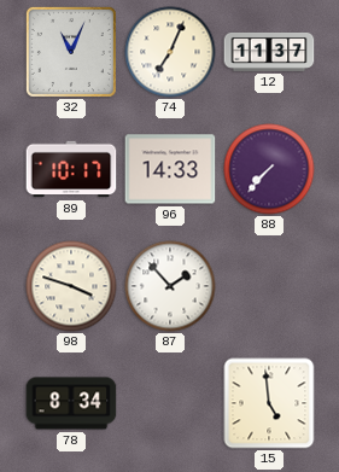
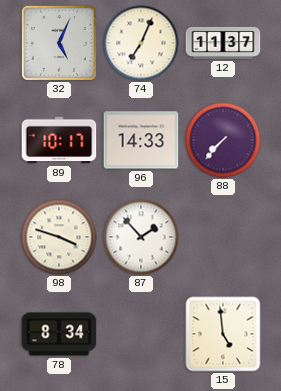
32: 11:04 -> 5:04
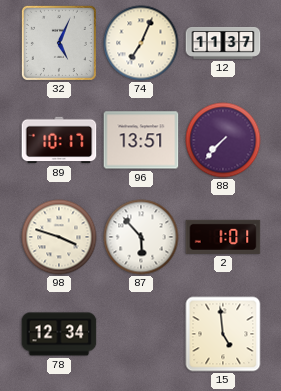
96: 14:33 -> 13:51
87: 1:53 -> 5:53
2: none -> 1:01
78: 8:34 -> 12:34
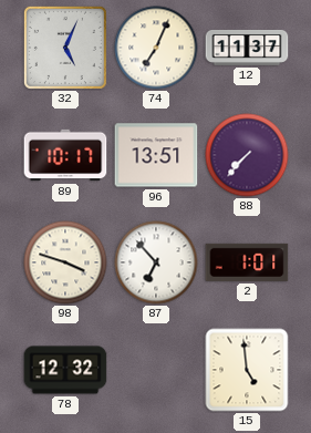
87: 5:53 -> 6:53
78: 12:34 -> 12:32
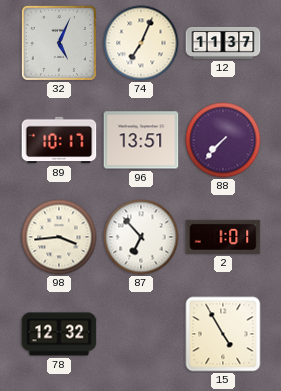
98: 3:48 -> 3:44
15: 4:59 -> 4:55
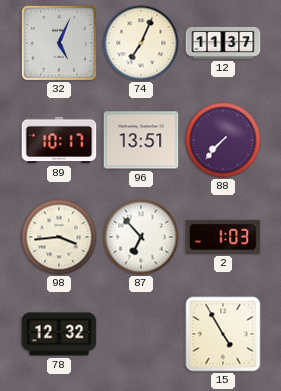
2: 1:01 -> 1:03
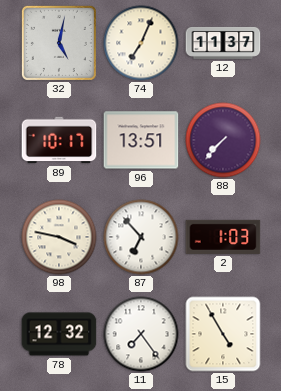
32: 5:04 -> 5:02
98: 3:44 -> 3:47
11: none -> 7:24
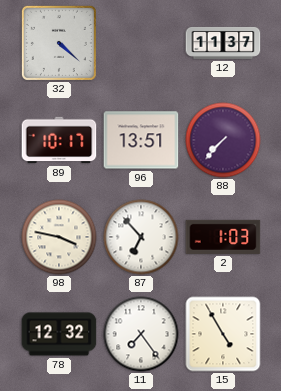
32: 5:02 -> 4:22
74: 7:04 -> none
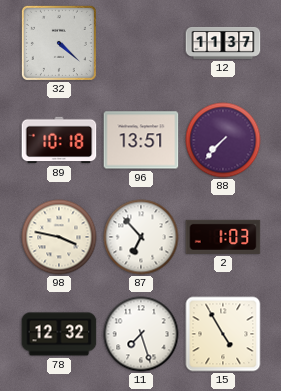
89: 10:17 -> 10:18
11: 7:24 -> 7:27
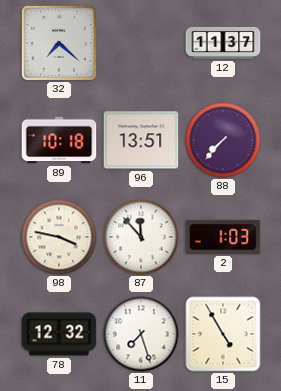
32: 4:22 -> 7:22
87: 6:53 -> 11:53
